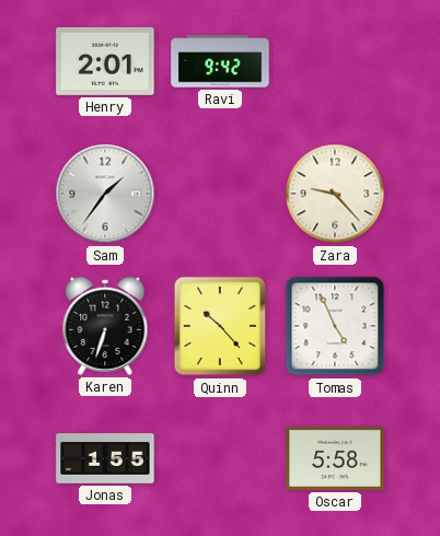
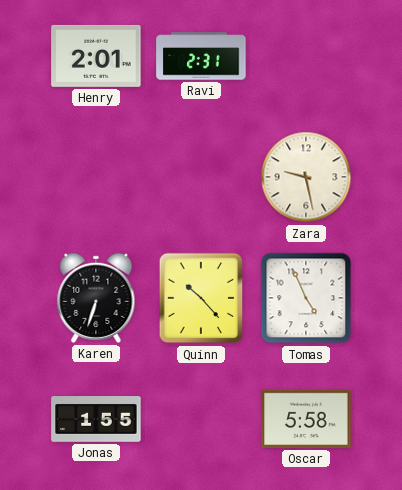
Ravi: 9:42 -> 2:31
Sam: 1:36 -> none
Zara: 9:23 -> 9:28
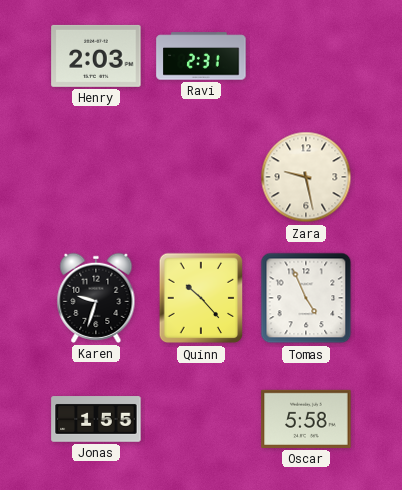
Henry: 2:01 -> 2:03
Karen: 6:33 -> 9:33
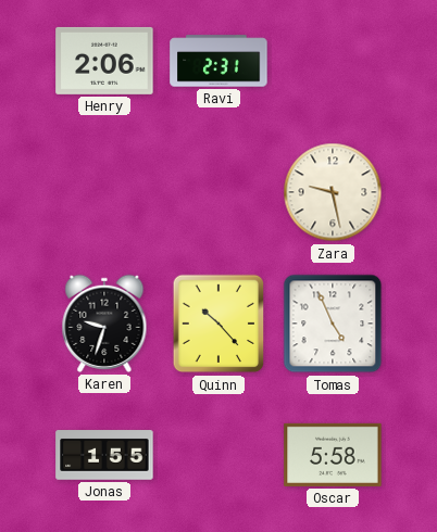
Henry: 2:03 -> 2:06
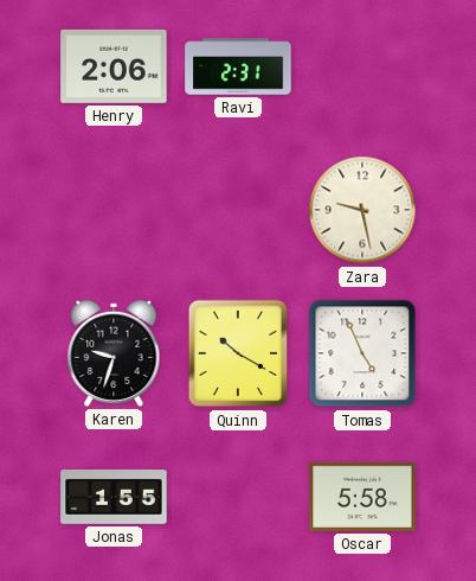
Quinn: 10:23 -> 10:20
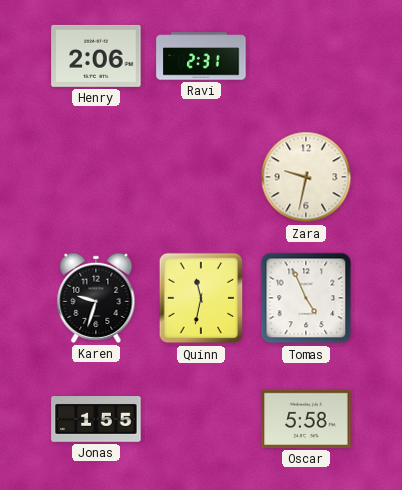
Zara: 9:28 -> 9:32
Quinn: 10:20 -> 11:32
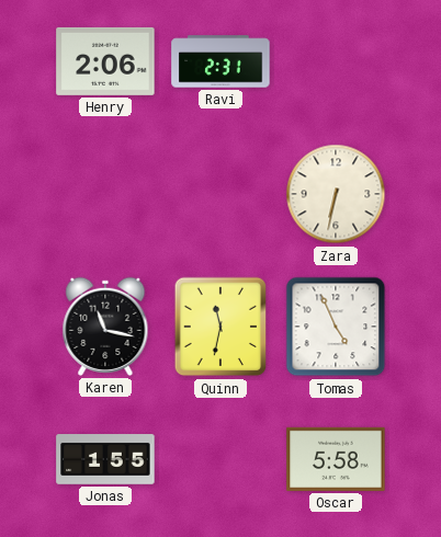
Zara: 9:32 -> 6:32
Karen: 9:33 -> 11:17
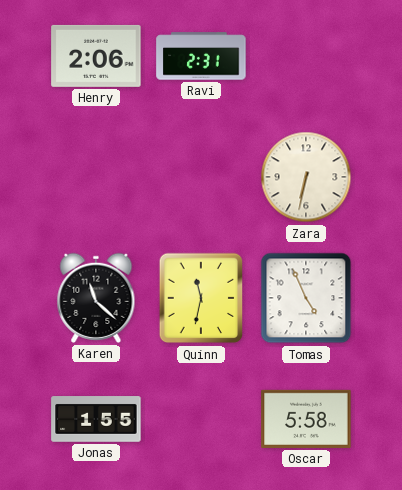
Karen: 11:17 -> 11:22
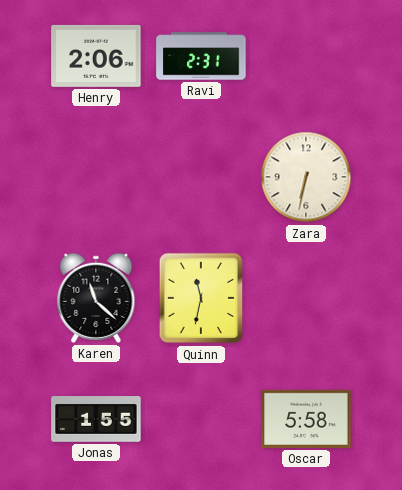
Tomas: 4:56 -> none
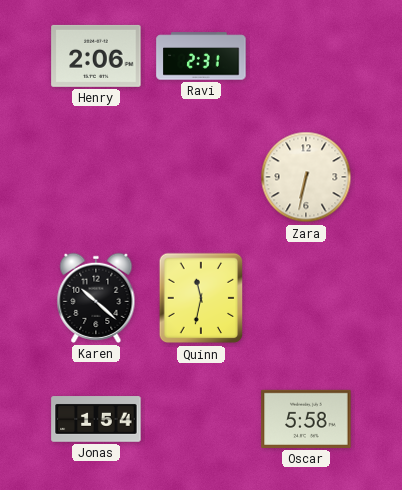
Karen: 11:22 -> 10:22
Jonas: 1:55 -> 1:54
